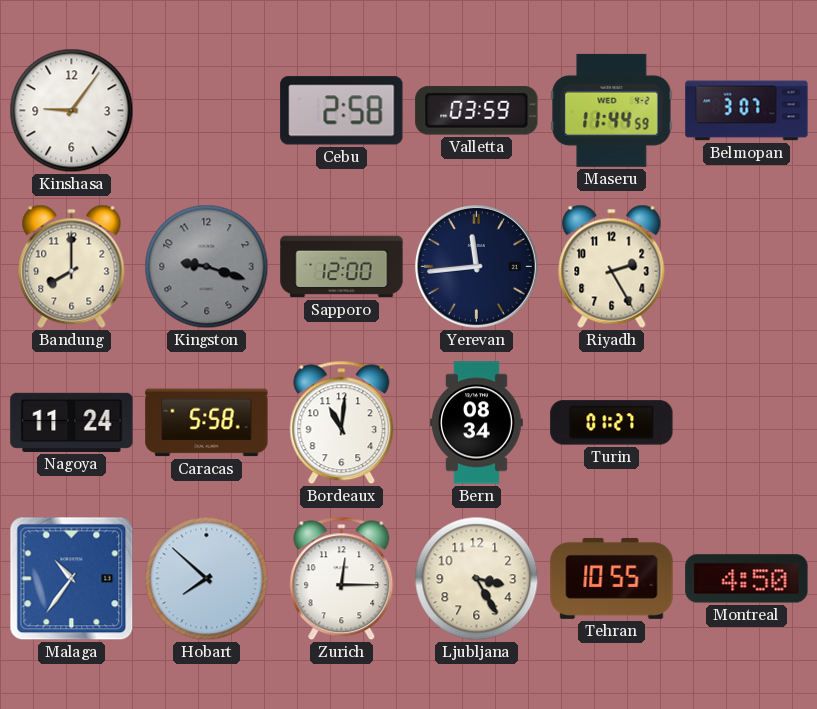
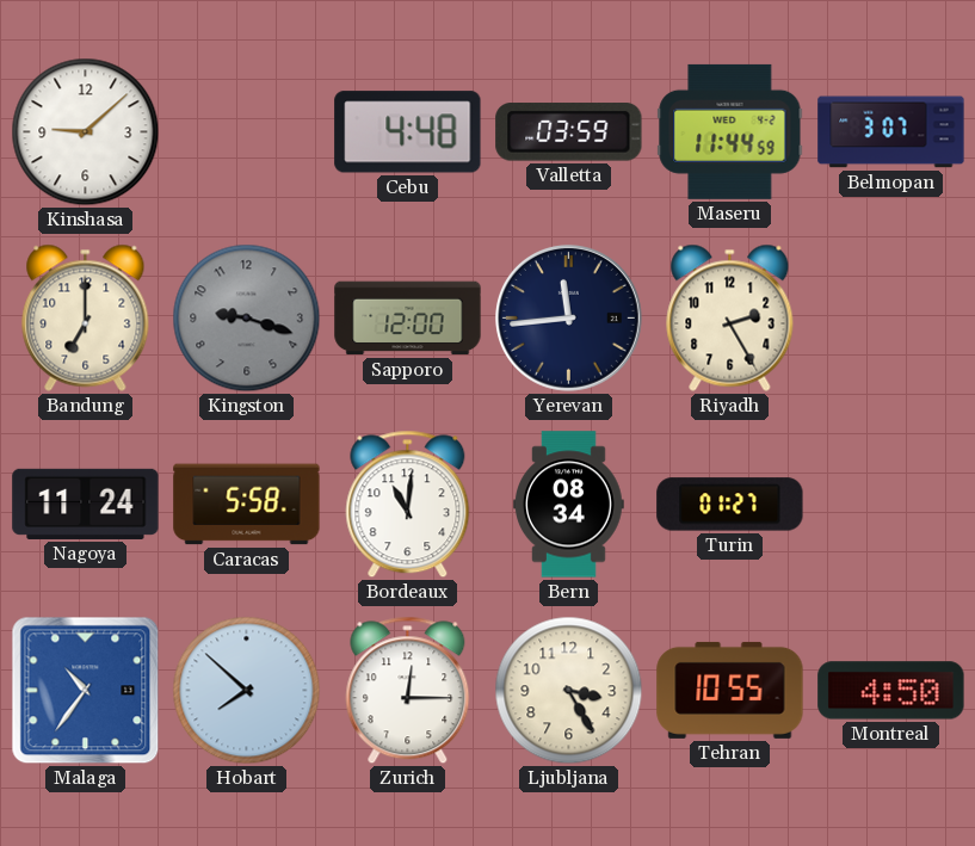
Kinshasa: 9:06 -> 9:08
Cebu: 2:58 -> 4:48
Bandung: 8:00 -> 7:00
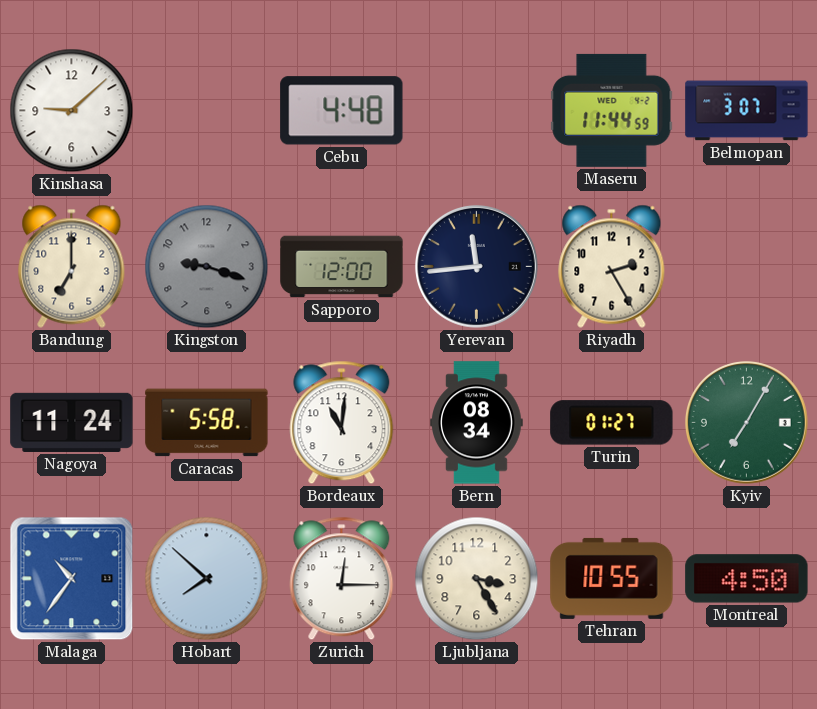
Valletta: 03:59 -> none
Kyiv: none -> 7:05
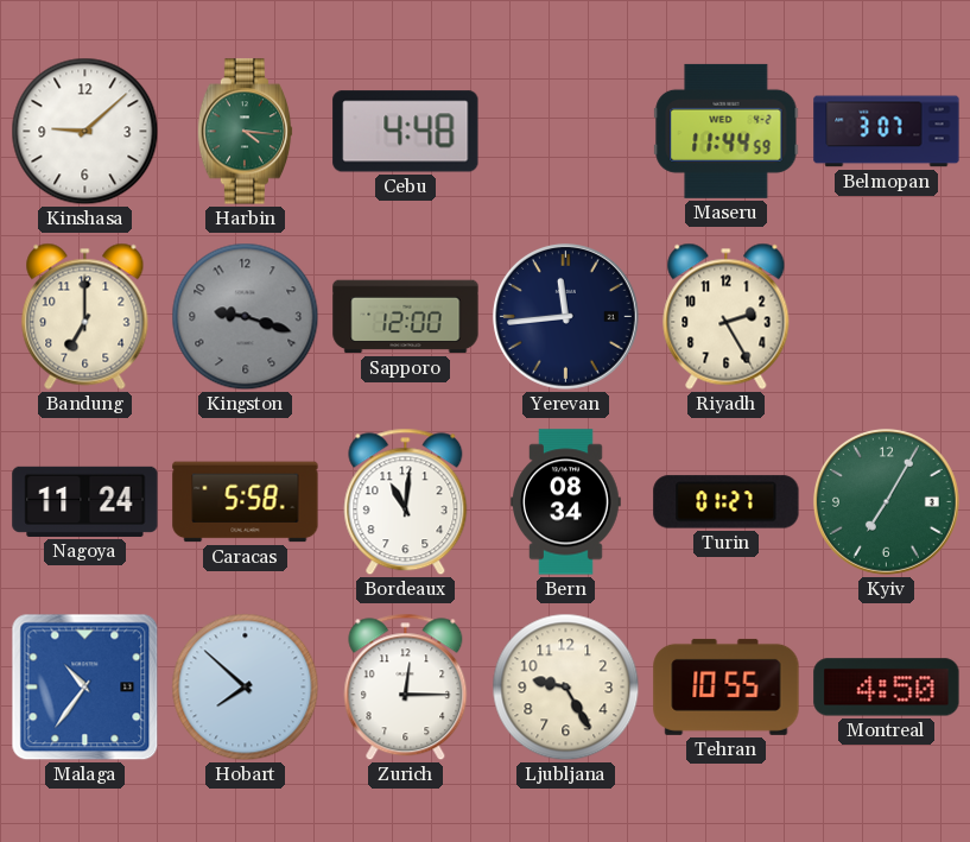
Harbin: none -> 4:16
Ljubljana: 3:25 -> 9:25
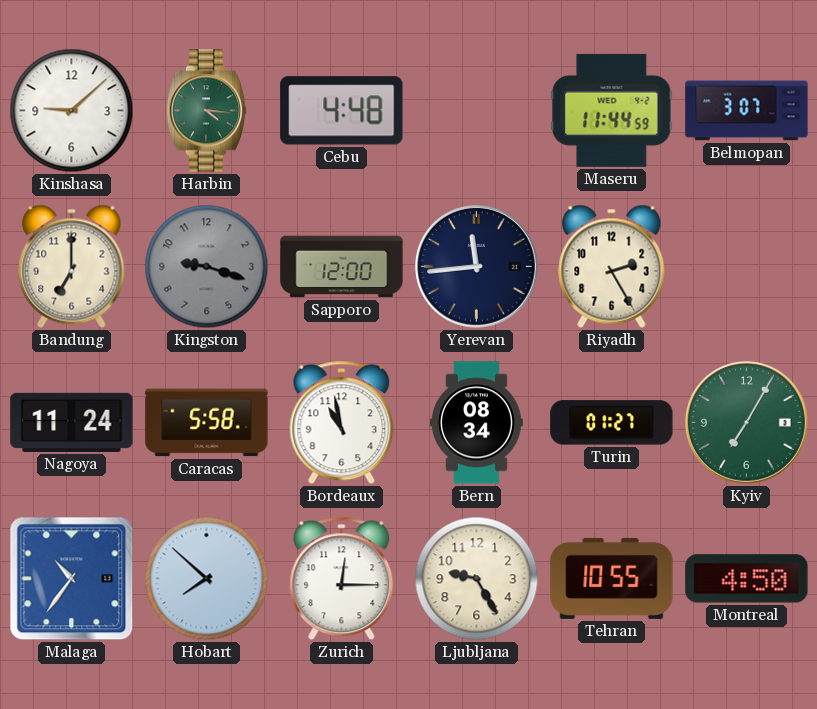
Bordeaux: 11:01 -> 10:58
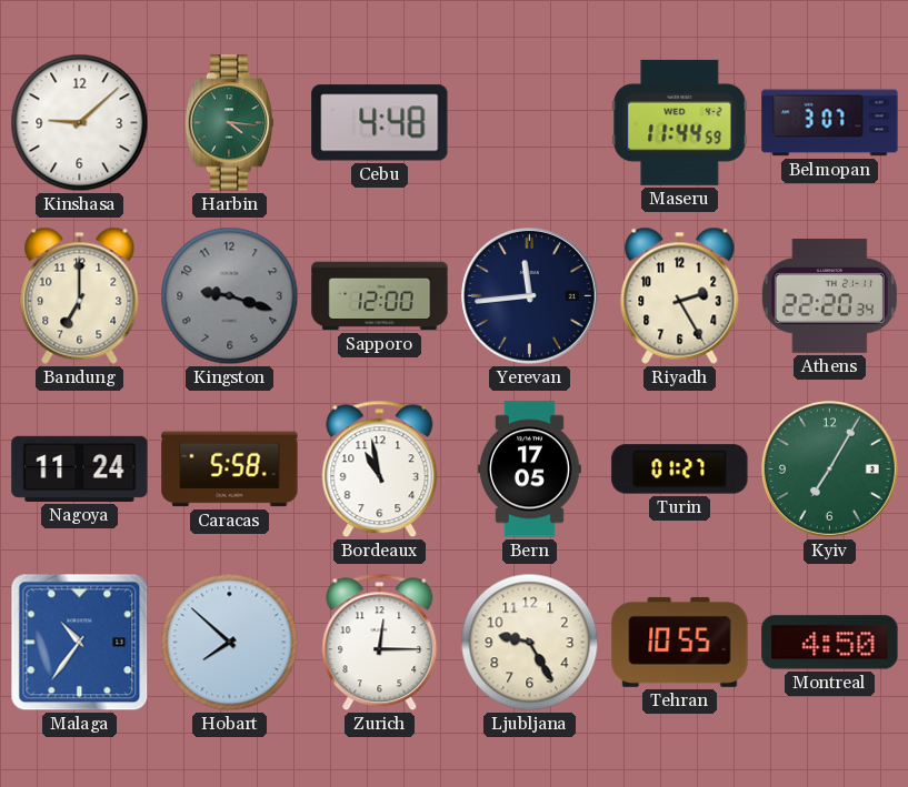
Athens: none -> 22:20
Bern: 08:34 -> 17:05
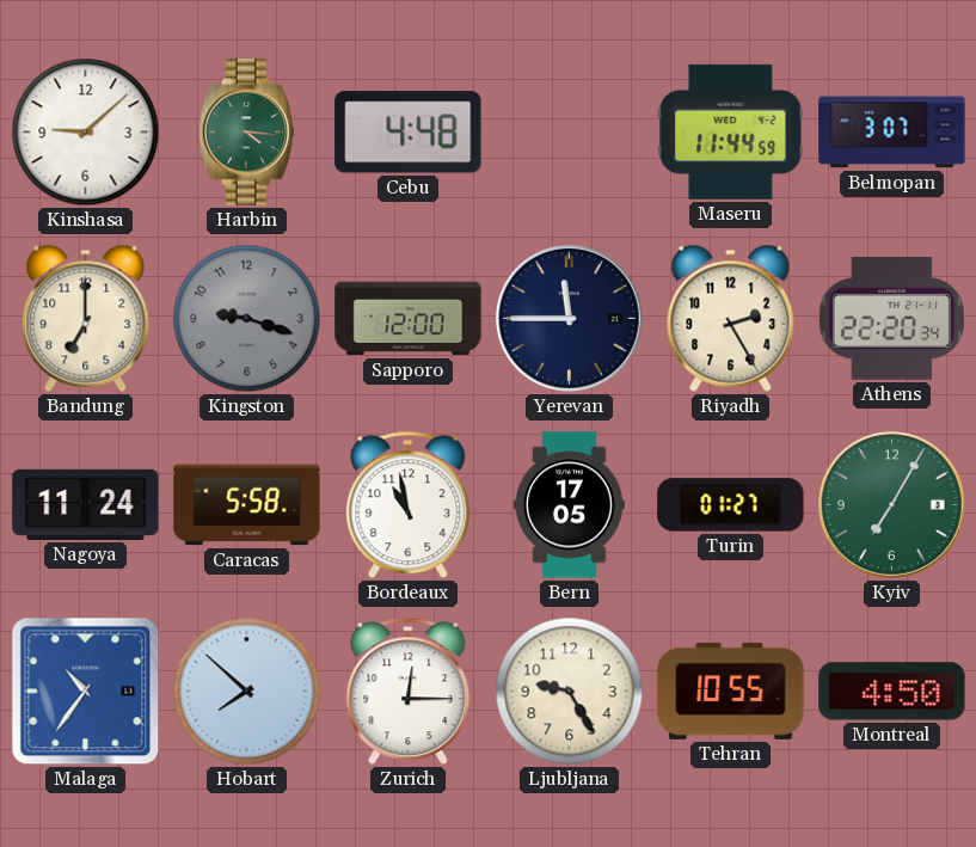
Yerevan: 11:44 -> 11:45
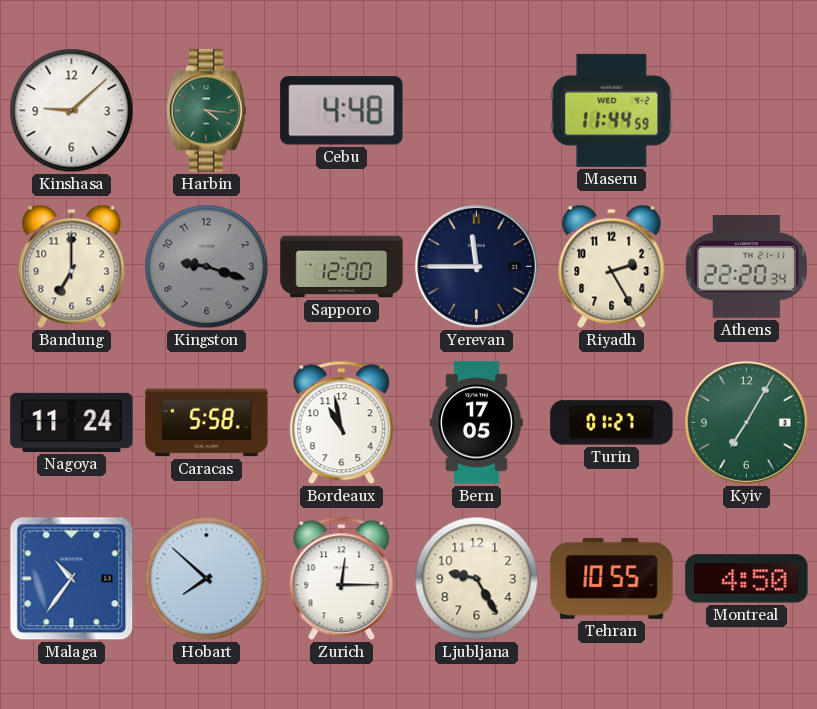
Belmopan: 3:07 -> none
